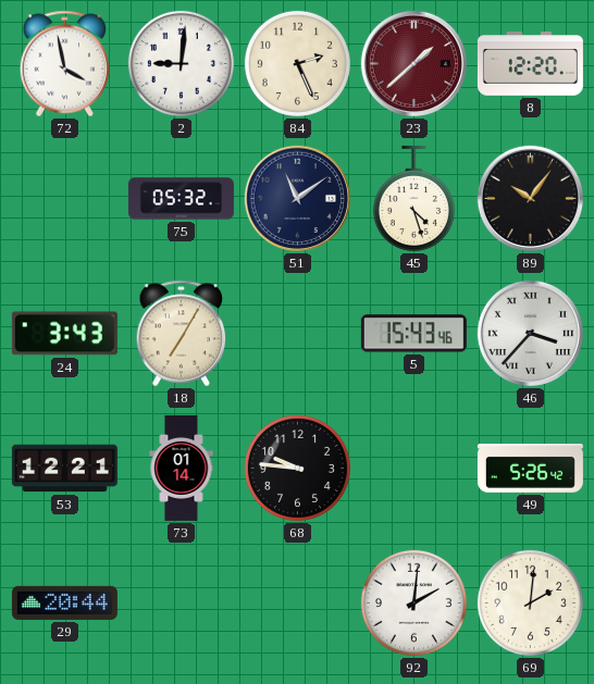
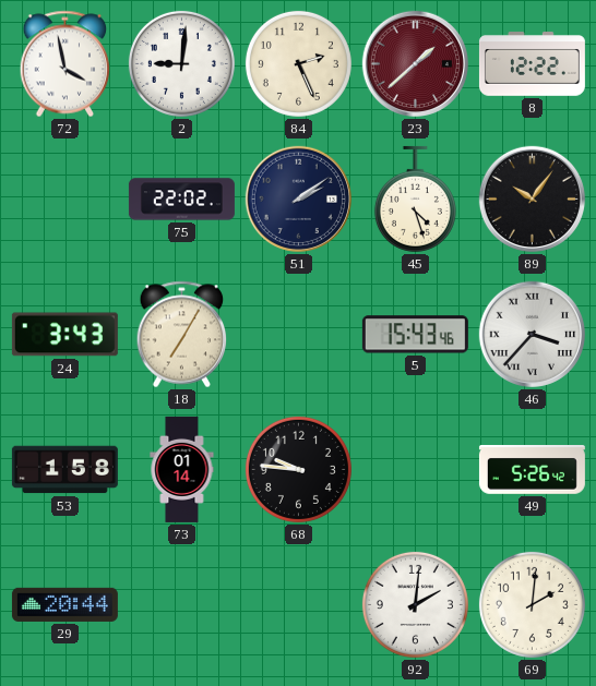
8: 12:20 -> 12:22
75: 05:32 -> 22:02
51: 11:09 -> 2:09
53: 12:21 -> 1:58
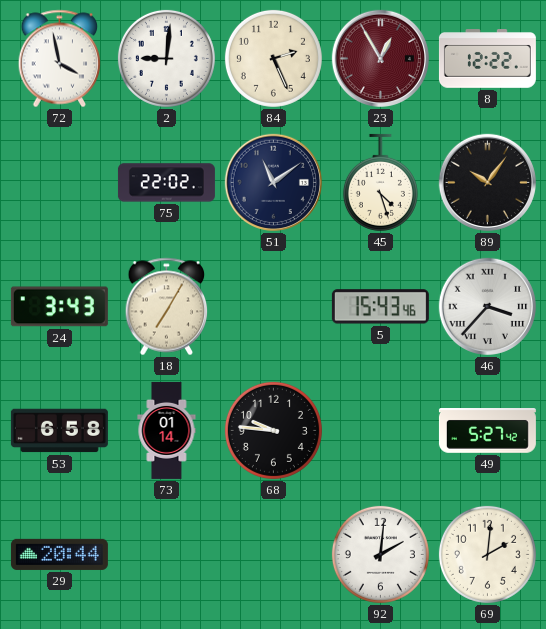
23: 1:38 -> 12:55
51: 2:09 -> 11:09
53: 1:58 -> 6:58
49: 5:26 -> 5:27
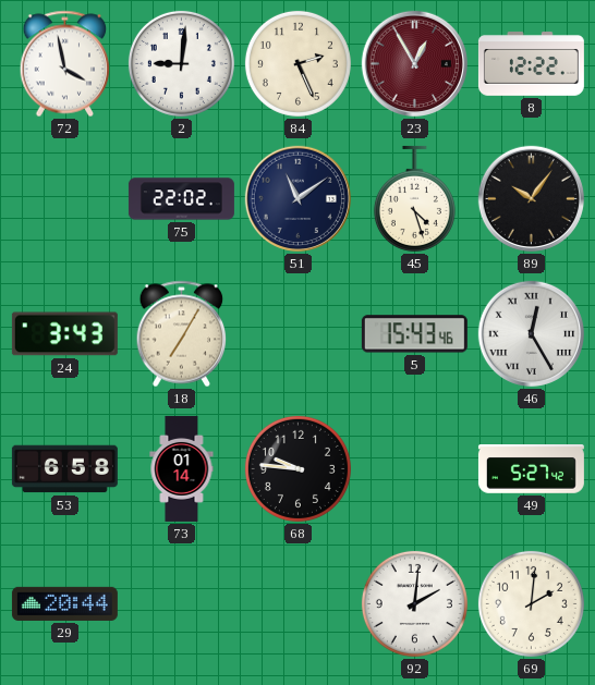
46: 3:37 -> 12:25
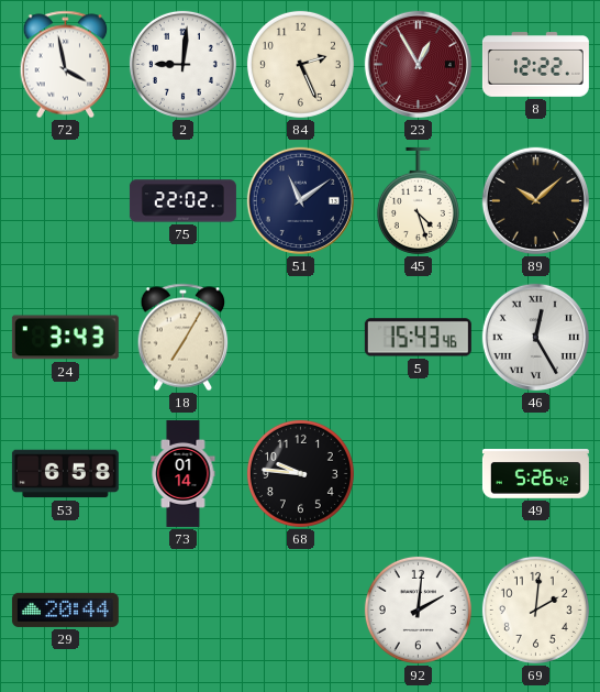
89: 10:06 -> 10:08
49: 5:27 -> 5:26
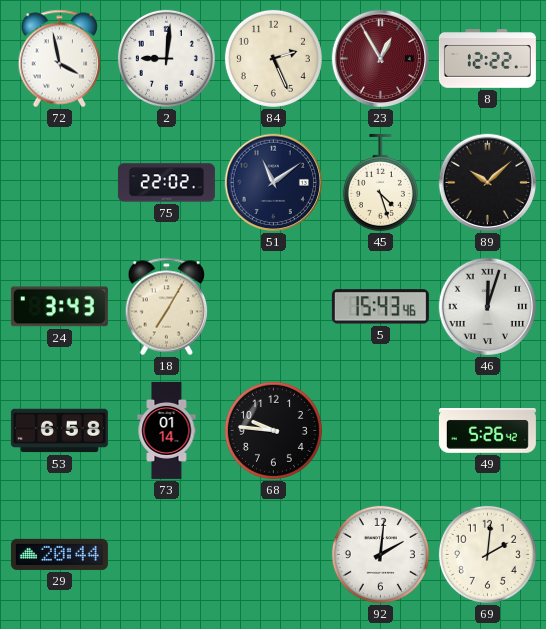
46: 12:25 -> 12:03
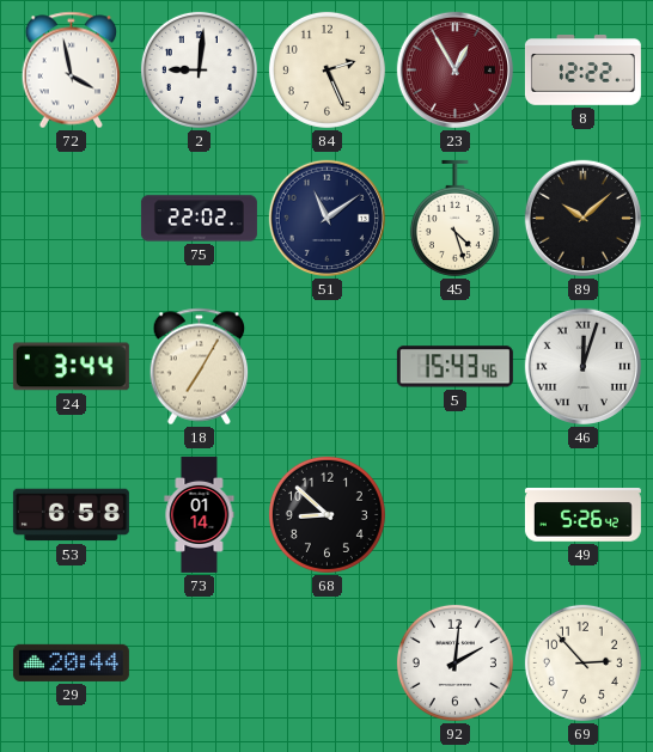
24: 3:43 -> 3:44
68: 9:46 -> 8:52
69: 2:01 -> 2:53
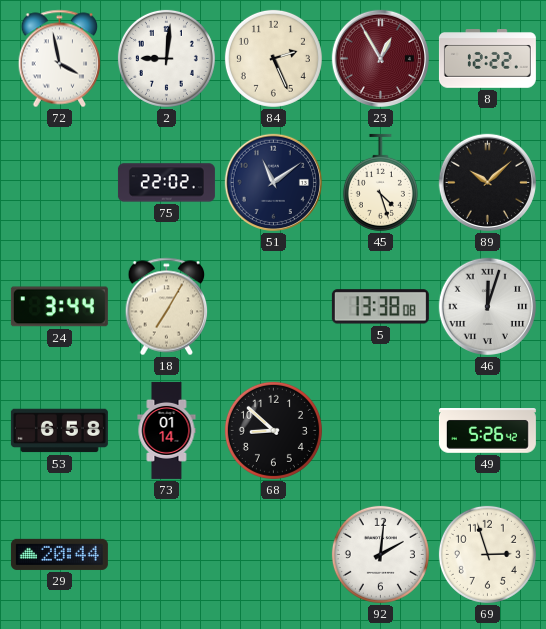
5: 15:43 -> 13:38
69: 2:53 -> 2:57
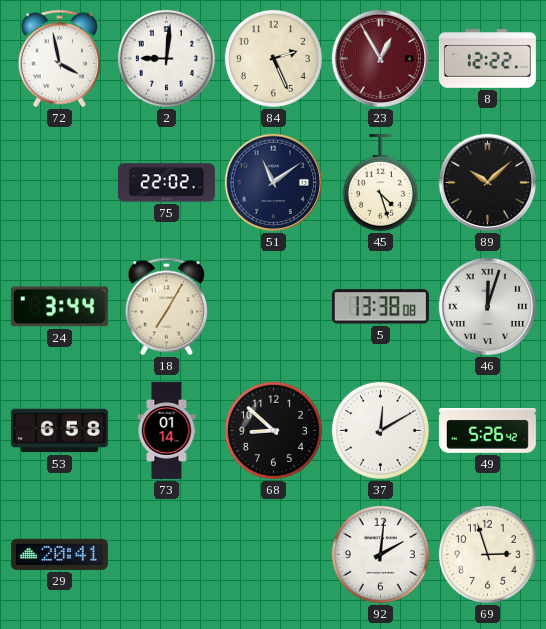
37: none -> 12:10
29: 20:44 -> 20:41
